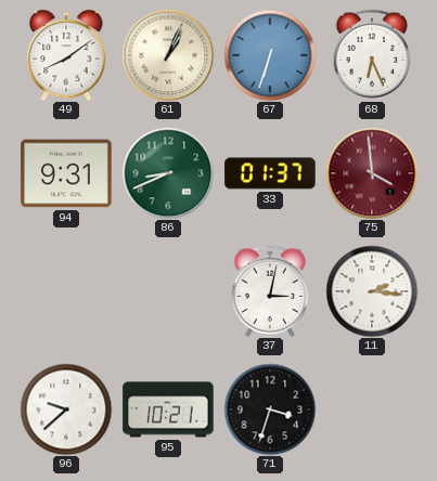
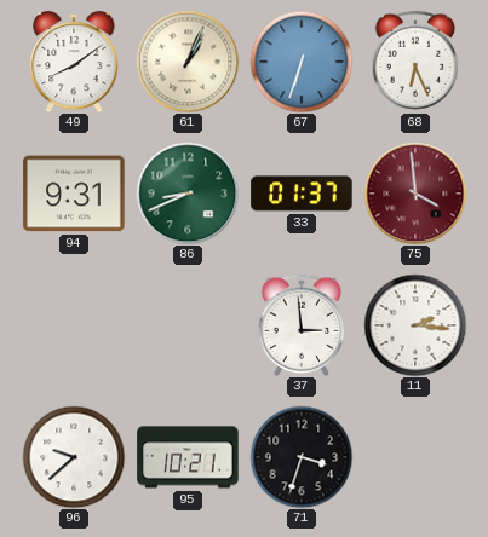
37: 3:02 -> 2:59
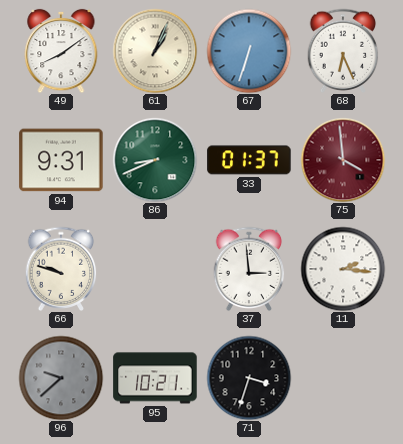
66: none -> 9:48
96 dial: white -> grey
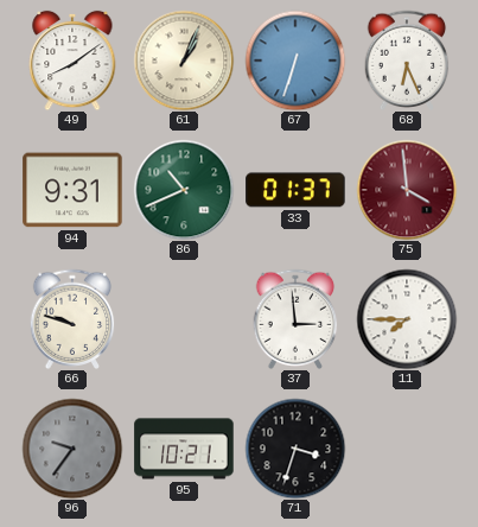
86: 8:41 -> 10:41
11: 2:16 -> 7:45
96: 9:38 -> 9:36
